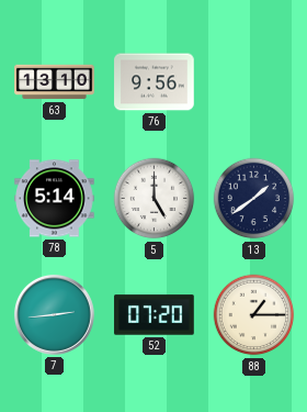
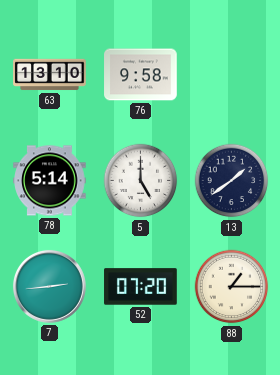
76: 9:56 -> 9:58
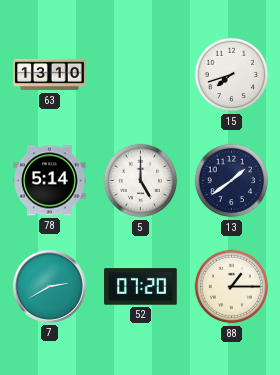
76: 9:58 -> none
15: none -> 7:42
7: 2:44 -> 2:40
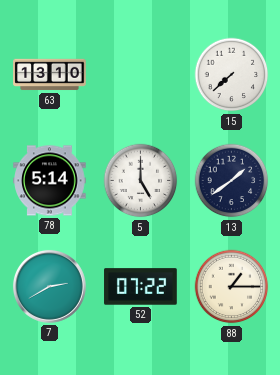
15: 7:42 -> 7:38
52: 07:20 -> 07:22
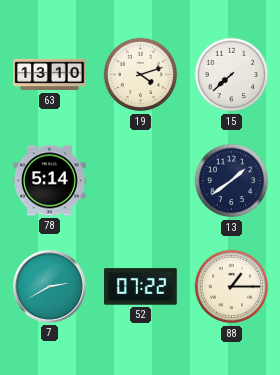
19: none -> 4:12
5: 5:00 -> none
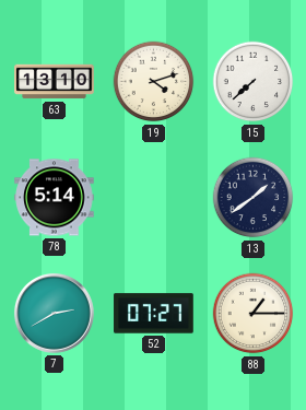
52: 07:22 -> 07:27
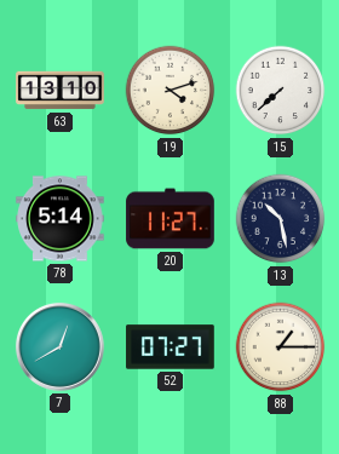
20: none -> 11:27
13: 1:39 -> 10:28
7: 2:40 -> 12:40
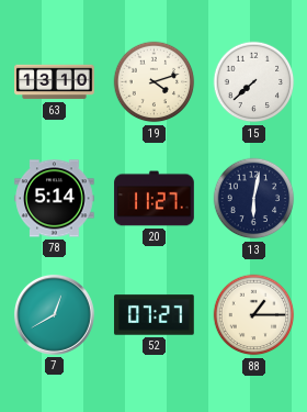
13: 10:28 -> 6:02
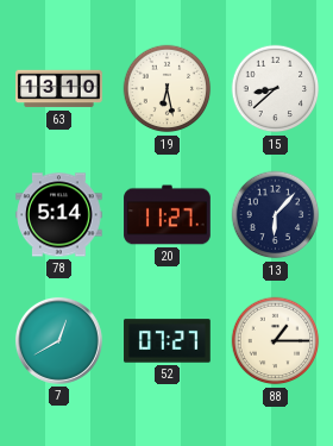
19: 4:12 -> 6:28
15: 7:38 -> 8:38
13: 6:02 -> 6:07
